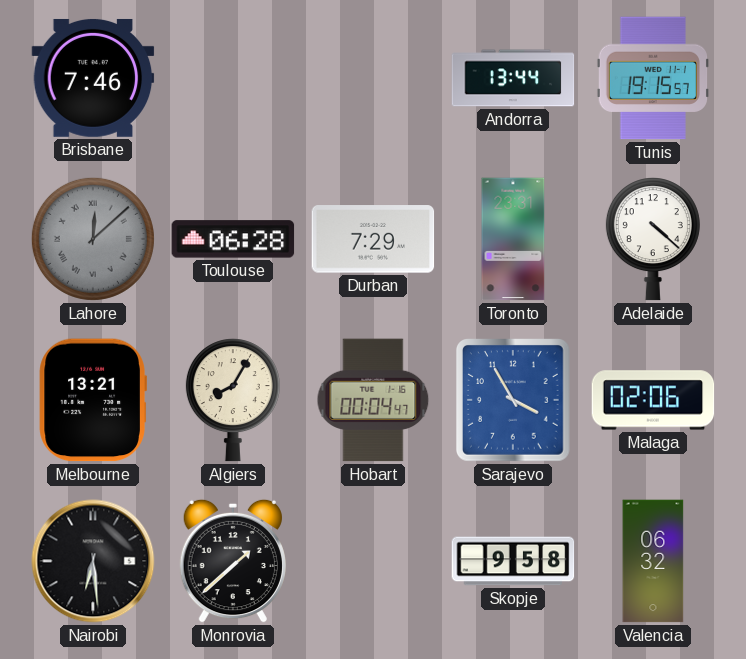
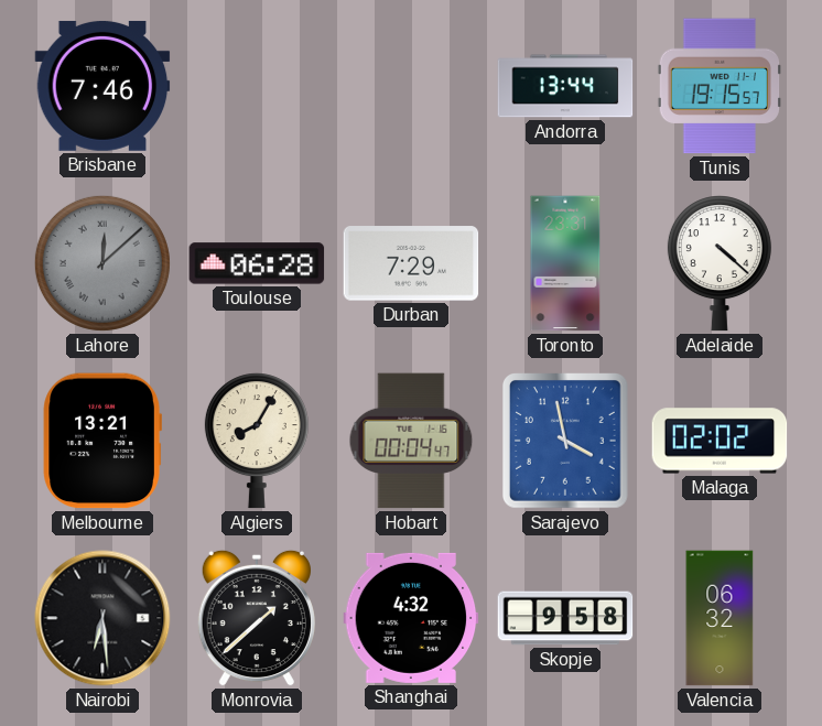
Sarajevo: 3:55 -> 3:58
Malaga: 02:06 -> 02:02
Shanghai: none -> 4:32
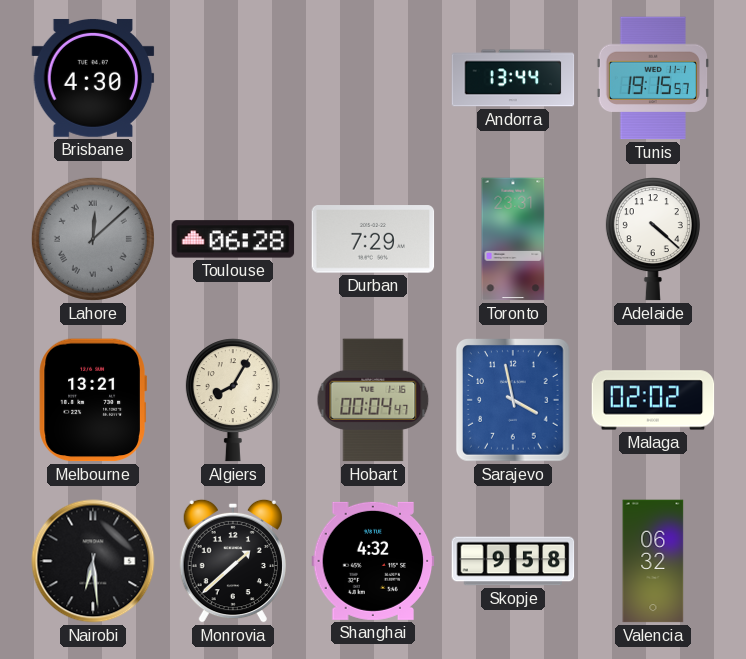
Brisbane: 7:46 -> 4:30
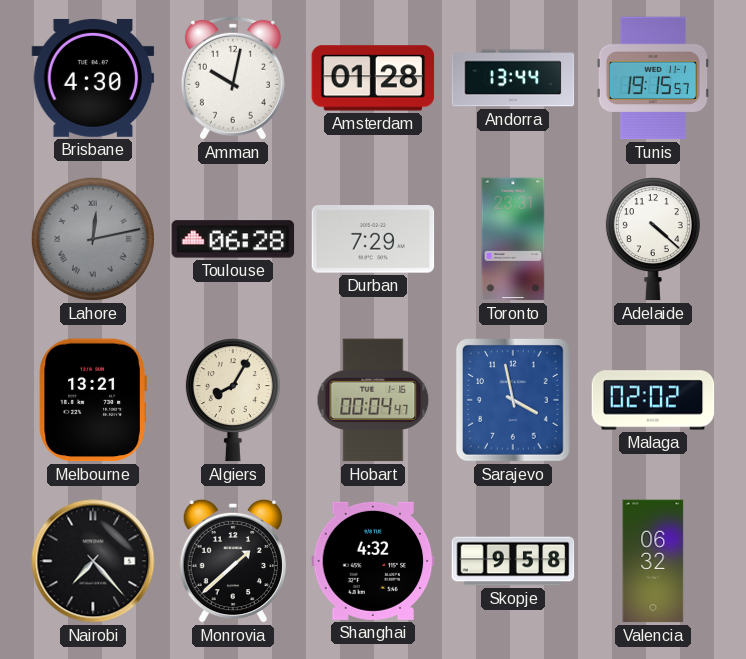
Amman: none -> 10:02
Amsterdam: none -> 01:28
Lahore: 12:08 -> 12:13
Nairobi: 6:29 -> 7:23
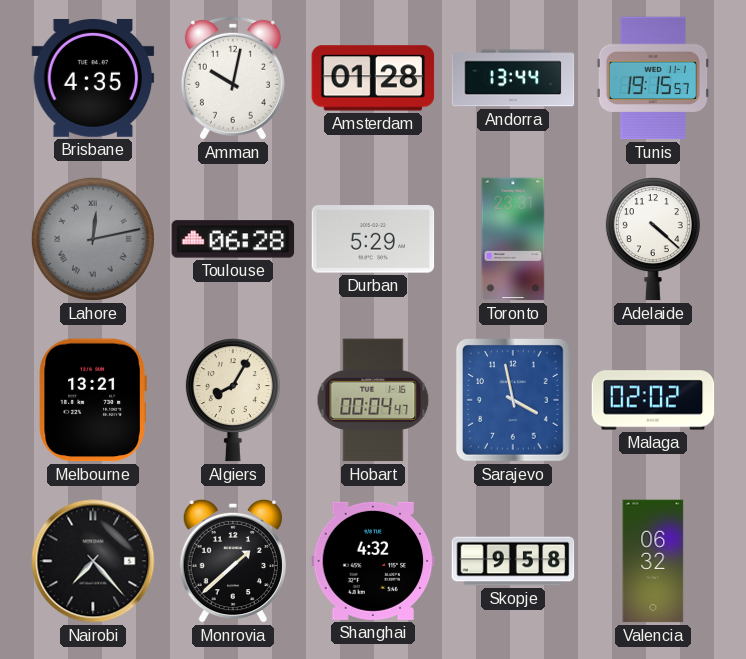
Brisbane: 4:30 -> 4:35
Durban: 7:29 -> 5:29
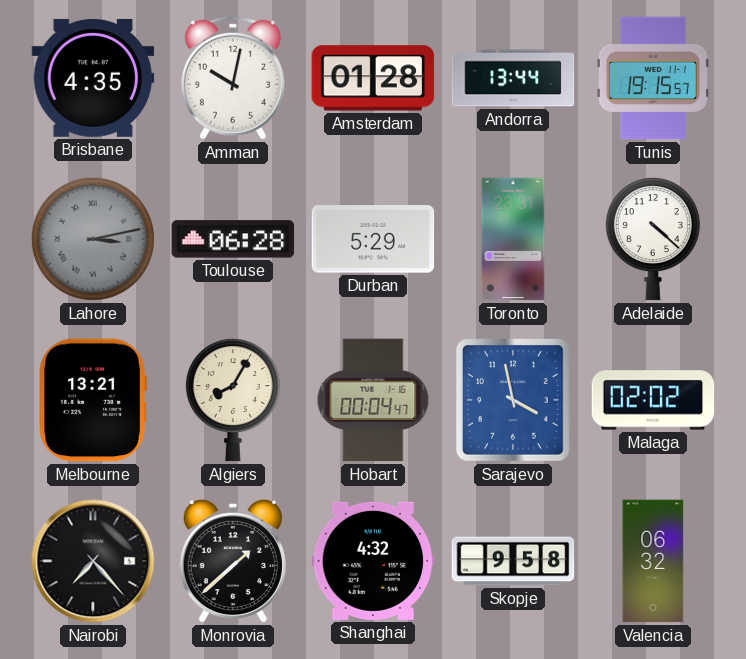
Lahore: 12:13 -> 3:13
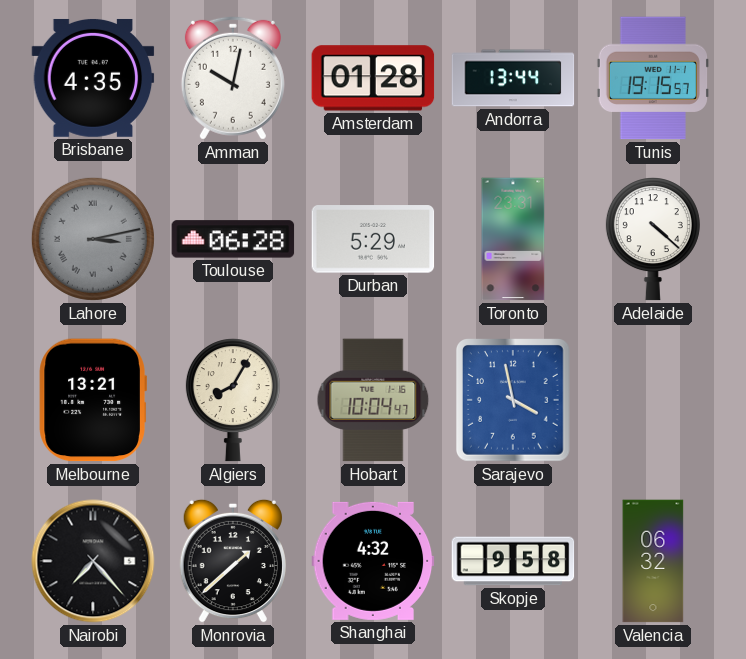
Hobart: 00:04 -> 10:04
Malaga: 02:02 -> none
